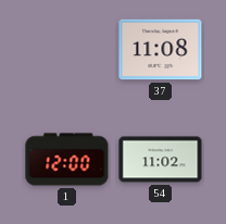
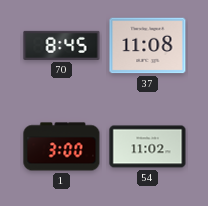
70: none -> 8:45
1: 12:00 -> 3:00
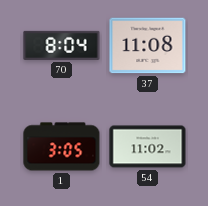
70: 8:45 -> 8:04
1: 3:00 -> 3:05
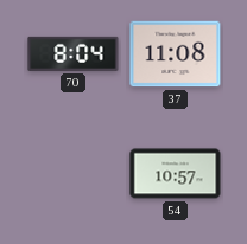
1: 3:05 -> none
54: 11:02 -> 10:57
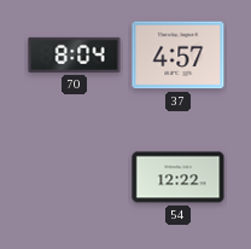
37: 11:08 -> 4:57
54: 10:57 -> 12:22
